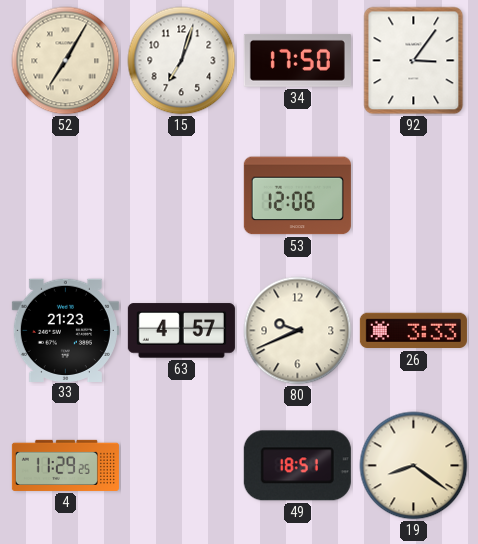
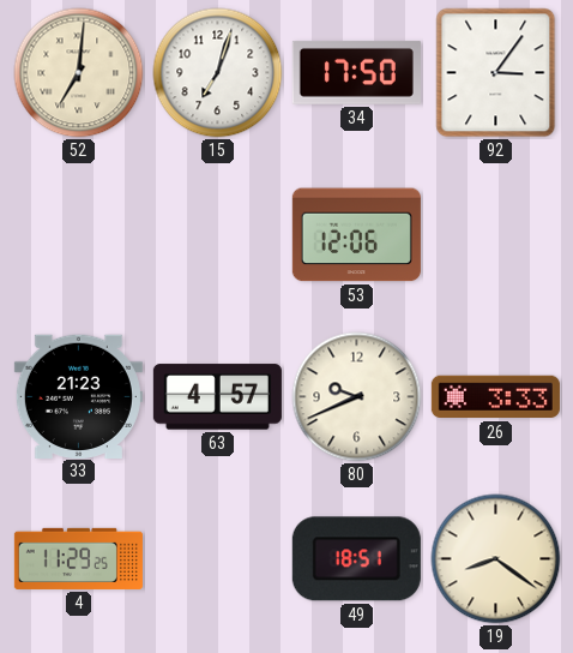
52: 7:05 -> 7:01
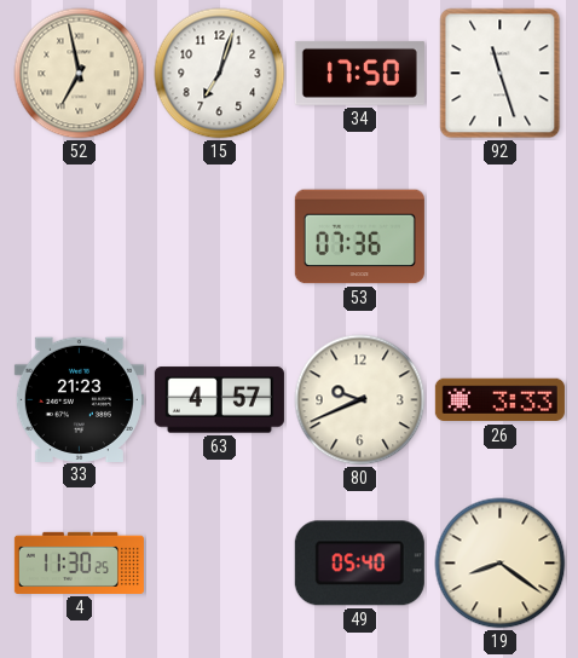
52: 7:01 -> 6:58
92: 3:06 -> 11:27
53: 12:06 -> 07:36
4: 11:29 -> 11:30
49: 18:51 -> 05:40
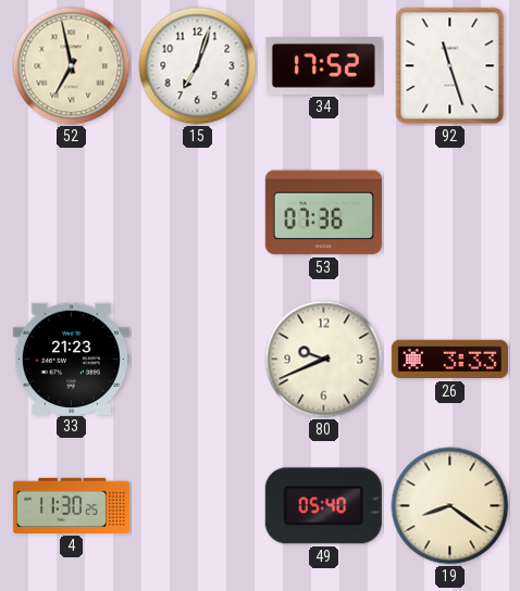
34: 17:50 -> 17:52
63: 4:57 -> none
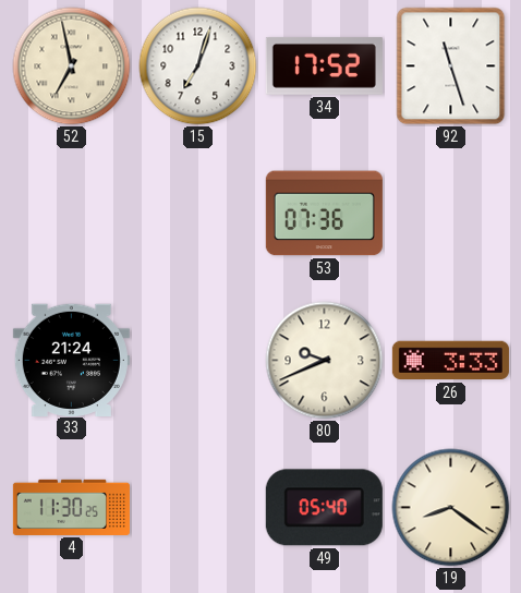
33: 21:23 -> 21:24
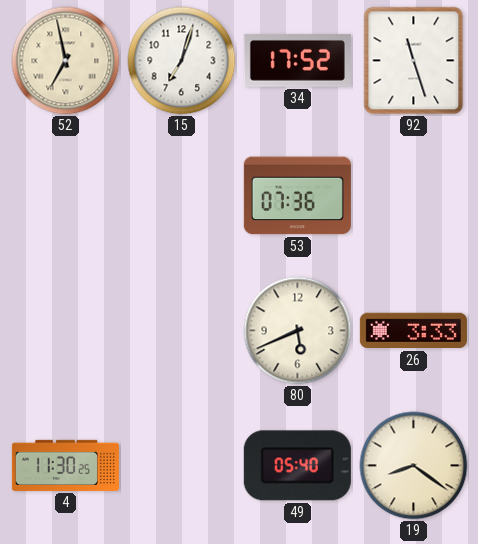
33: 21:24 -> none
80: 9:41 -> 5:41
